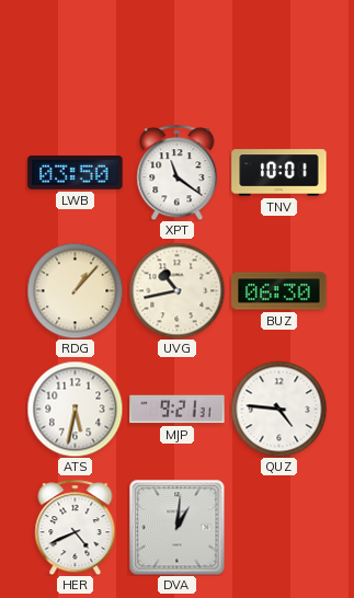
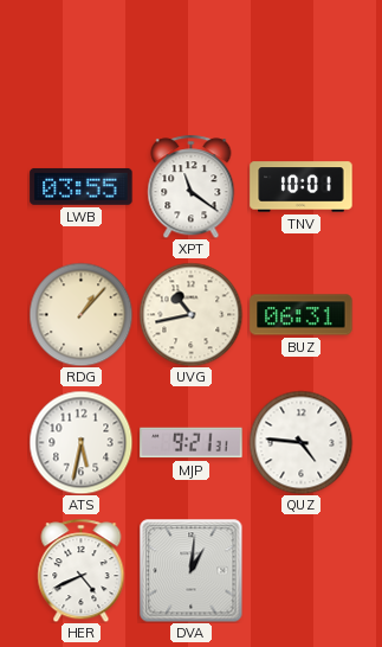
LWB: 03:50 -> 03:55
BUZ: 06:30 -> 06:31
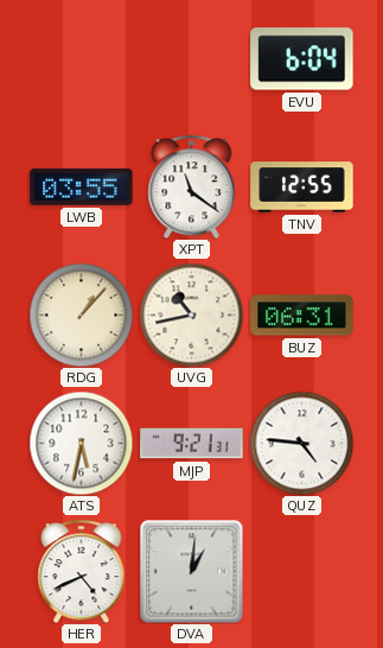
EVU: none -> 6:04
TNV: 10:01 -> 12:55
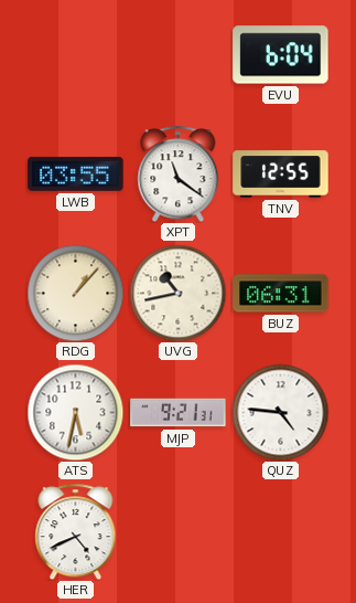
DVA: 1:01 -> none
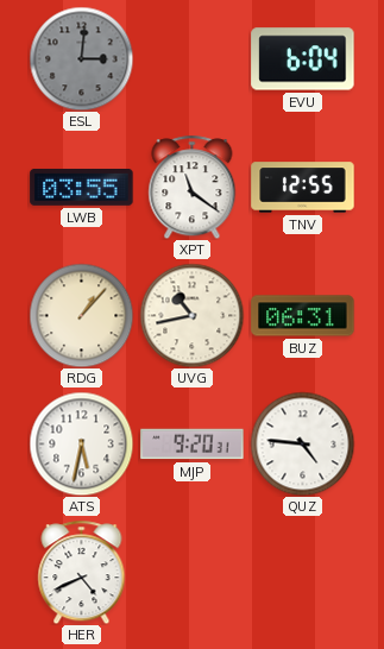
ESL: none -> 3:01
MJP: 9:21 -> 9:20
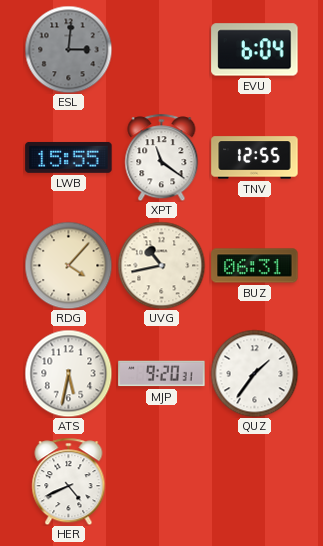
LWB: 03:55 -> 15:55
RDG: 1:07 -> 4:07
QUZ: 4:46 -> 1:36
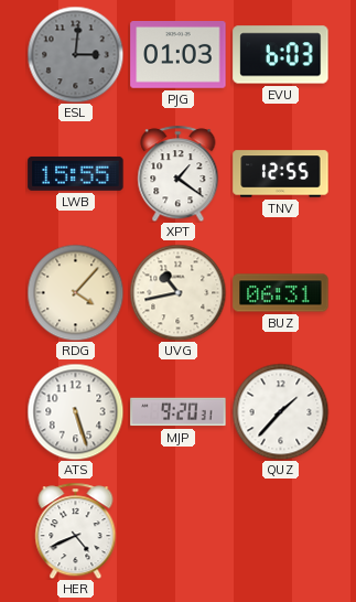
PJG: none -> 01:03
EVU: 6:04 -> 6:03
XPT: 11:21 -> 1:21
ATS: 5:32 -> 5:27
QUZ: 1:36 -> 1:37
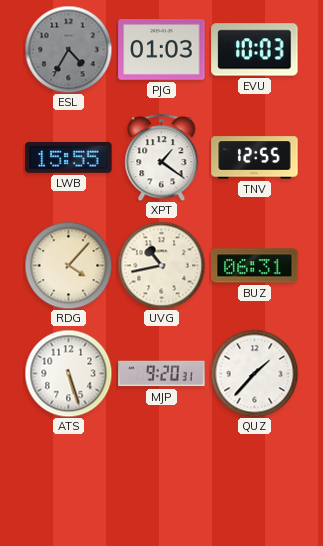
ESL: 3:01 -> 4:35
EVU: 6:03 -> 10:03
HER: 4:41 -> none
